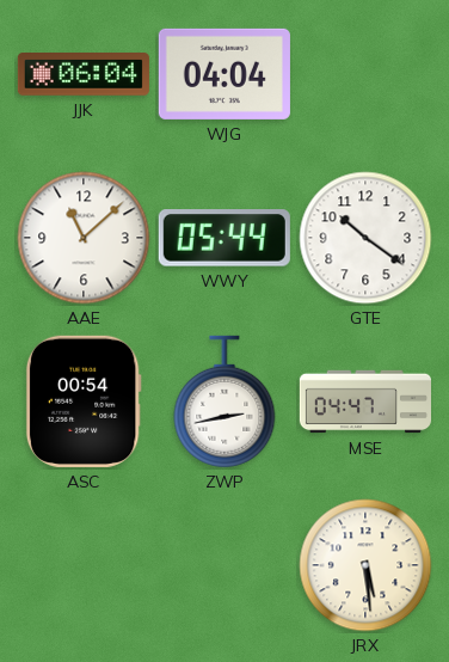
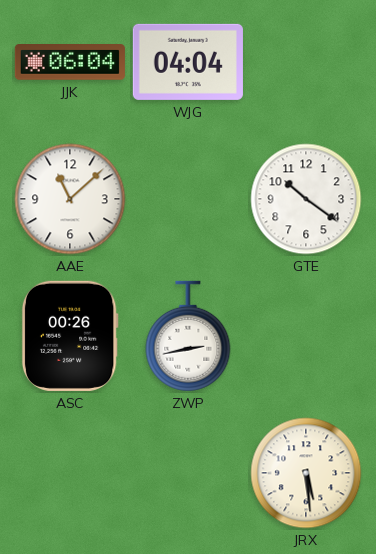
WWY: 05:44 -> none
ASC: 00:54 -> 00:26
MSE: 04:47 -> none
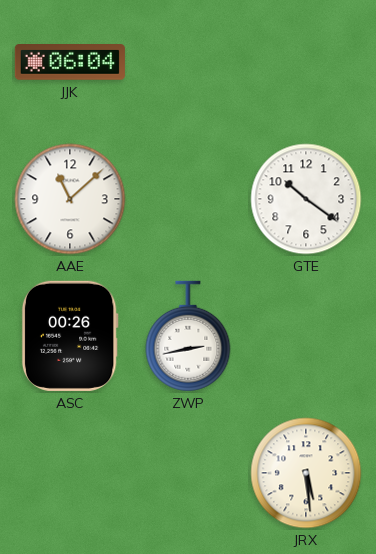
WJG: 04:04 -> none
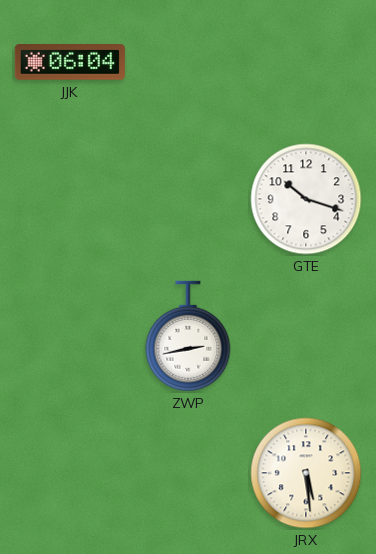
AAE: 11:08 -> none
GTE: 10:21 -> 10:18
ASC: 00:26 -> none
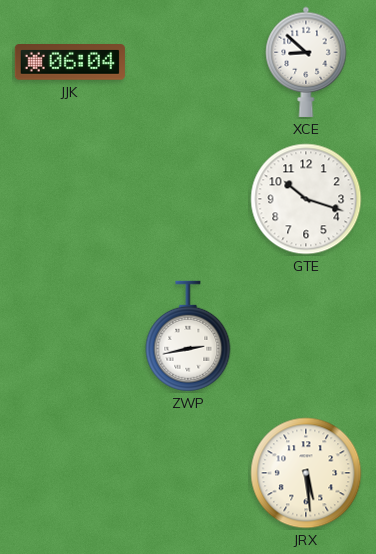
XCE: none -> 8:52
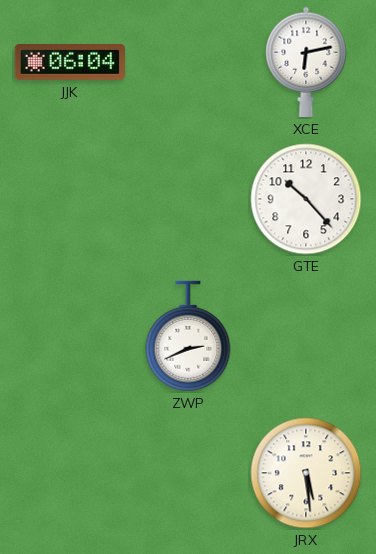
XCE: 8:52 -> 6:13
GTE: 10:18 -> 10:23
ZWP: 2:43 -> 2:41
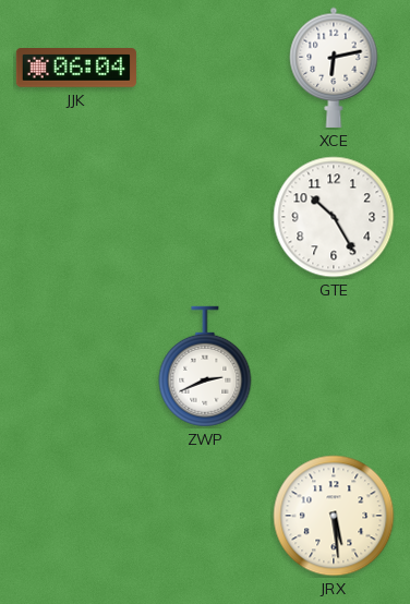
GTE: 10:23 -> 10:25
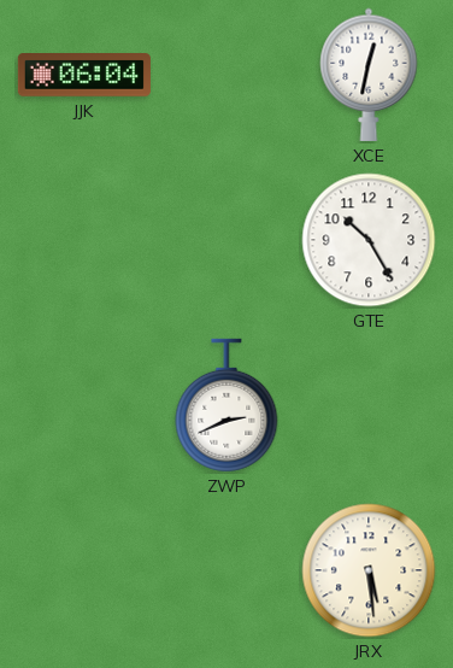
XCE: 6:13 -> 12:32
